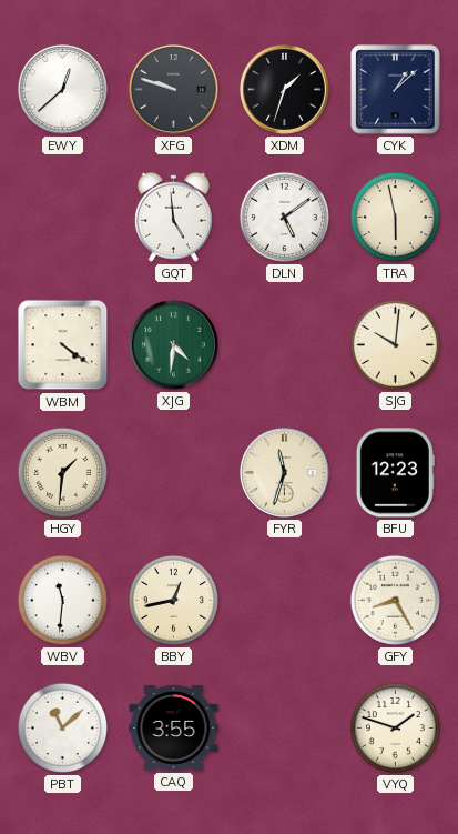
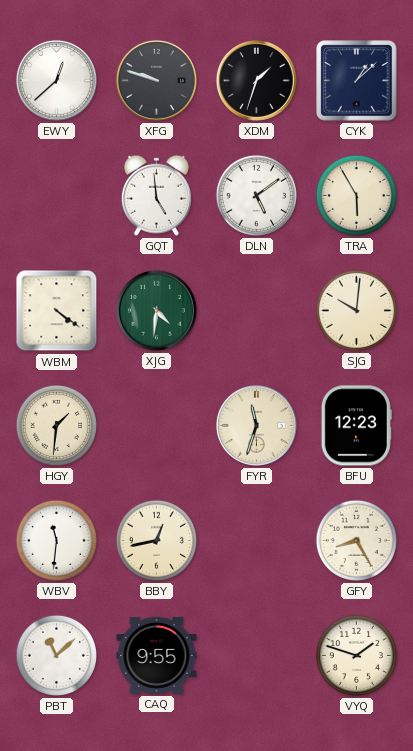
TRA: 5:58 -> 5:55
CAQ: 3:55 -> 9:55
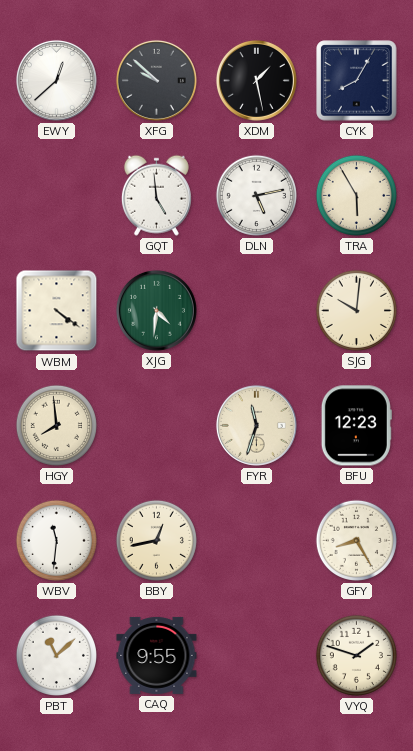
XFG: 9:48 -> 9:52
XDM: 1:33 -> 1:28
CYK: 1:08 -> 8:05
DLN: 5:09 -> 5:13
HGY: 1:31 -> 7:59
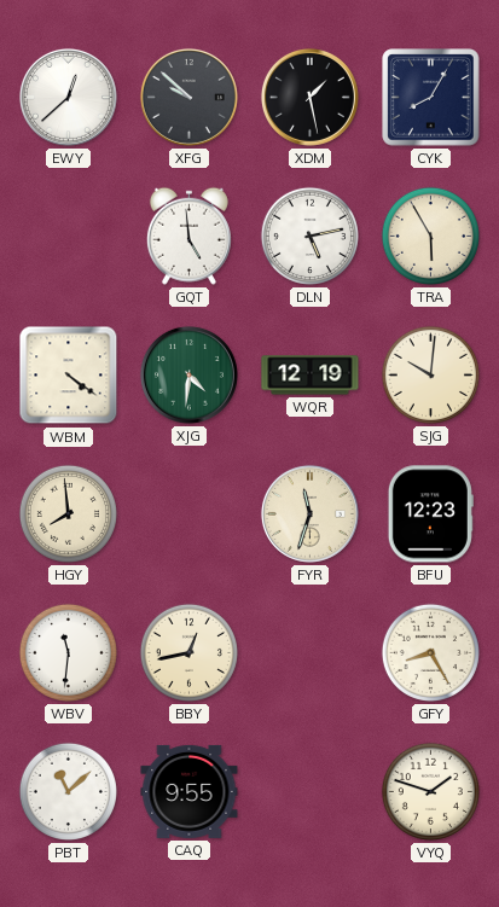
WQR: none -> 12:19
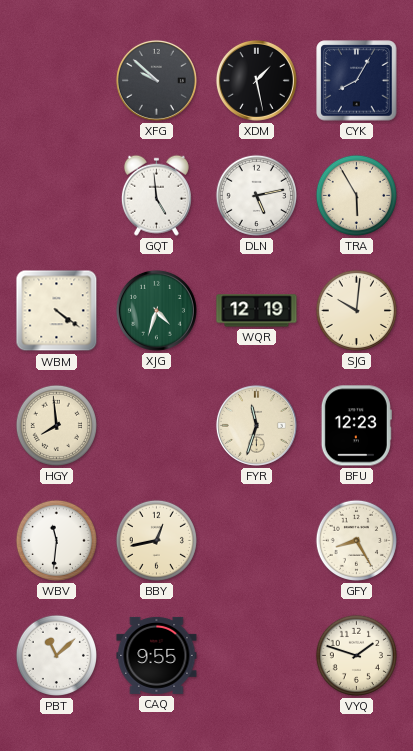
EWY: 12:38 -> none
XJG: 4:31 -> 4:33
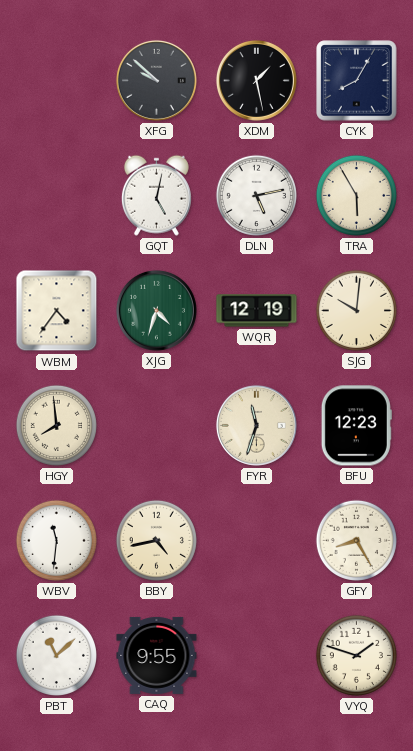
GQT: 4:59 -> 5:02
WBM: 4:21 -> 4:36
BBY: 12:43 -> 4:43
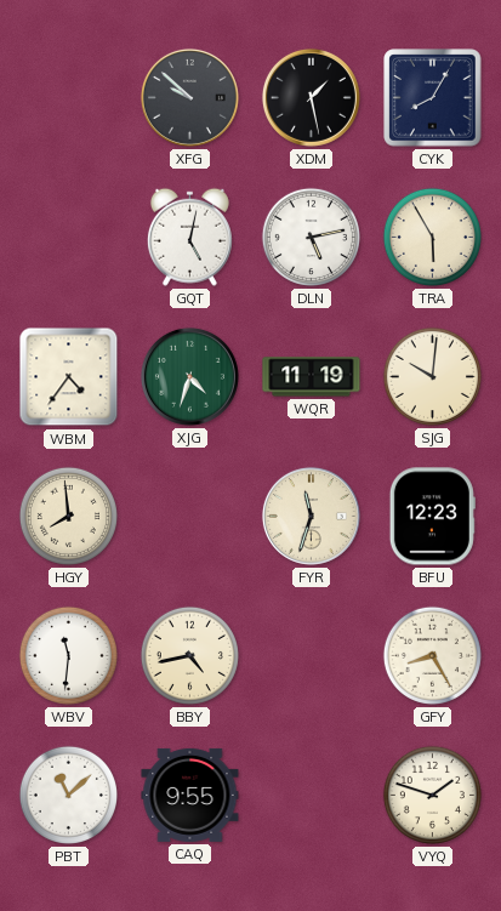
WQR: 12:19 -> 11:19
